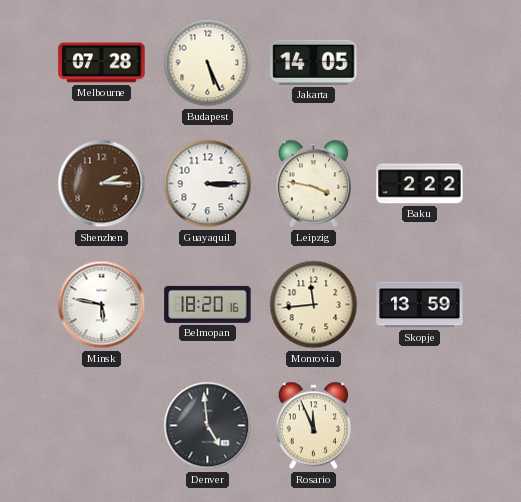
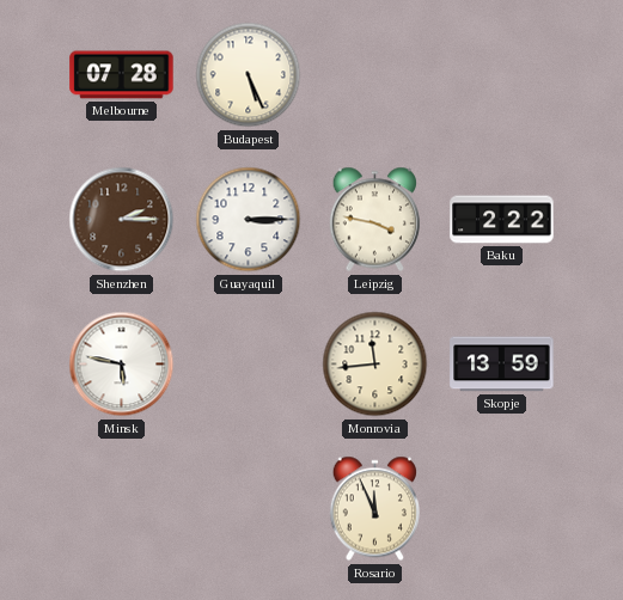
Jakarta: 14:05 -> none
Belmopan: 18:20 -> none
Denver: 4:59 -> none
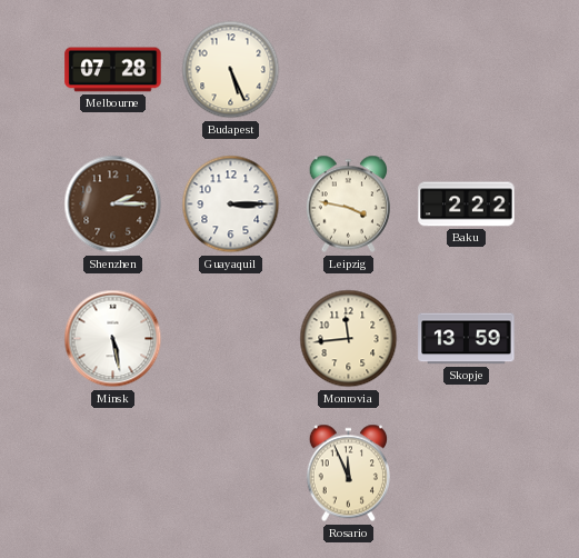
Minsk: 5:47 -> 5:28
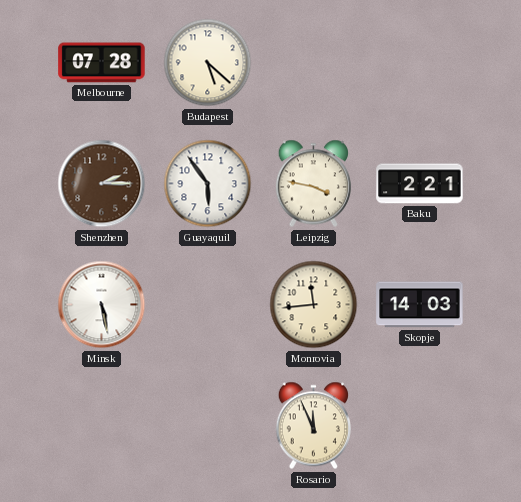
Budapest: 5:26 -> 5:22
Guayaquil: 3:15 -> 5:54
Baku: 2:22 -> 2:21
Skopje: 13:59 -> 14:03
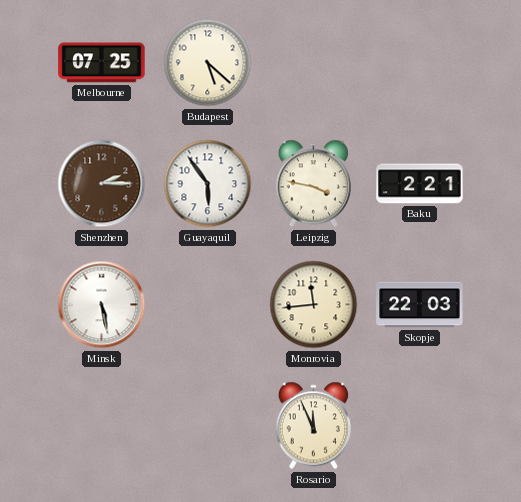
Melbourne: 07:28 -> 07:25
Skopje: 14:03 -> 22:03
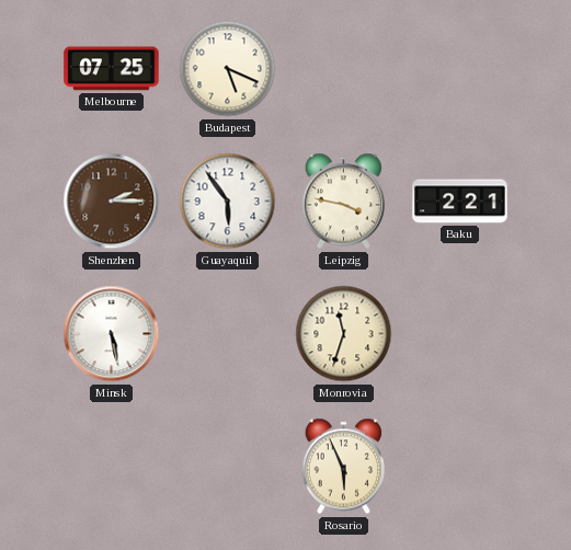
Budapest: 5:22 -> 5:19
Monrovia: 11:44 -> 11:33
Skopje: 22:03 -> none
Rosario: 11:56 -> 5:56
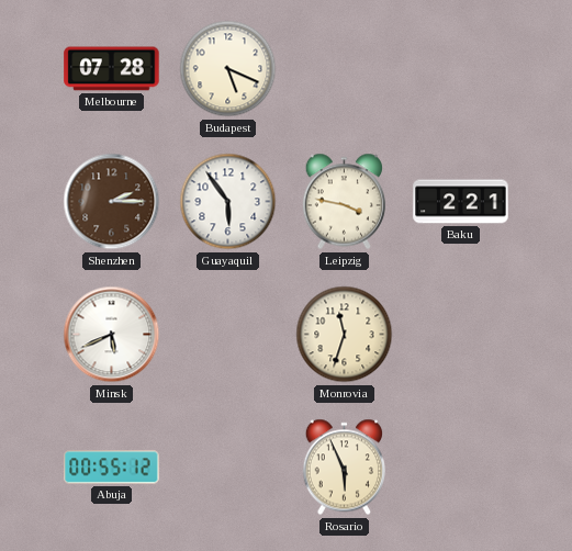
Melbourne: 07:25 -> 07:28
Minsk: 5:28 -> 5:41
Abuja: none -> 00:55
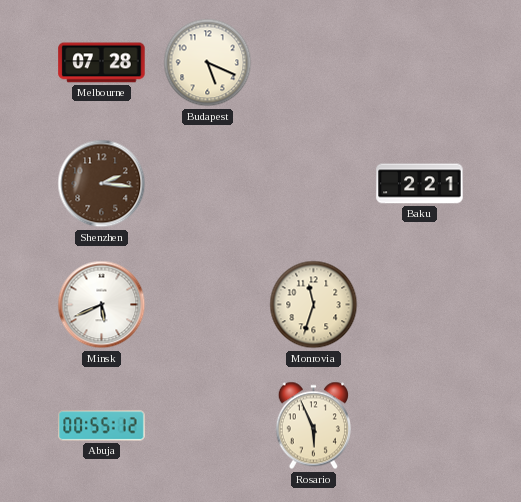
Shenzhen: 2:15 -> 2:16
Guayaquil: 5:54 -> none
Leipzig: 3:47 -> none
